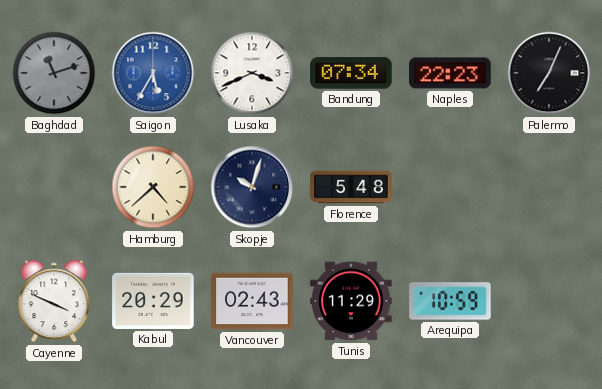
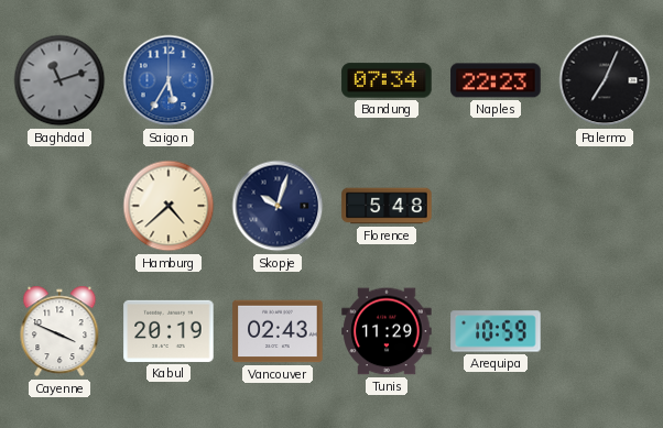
Lusaka: 3:41 -> none
Kabul: 20:29 -> 20:19
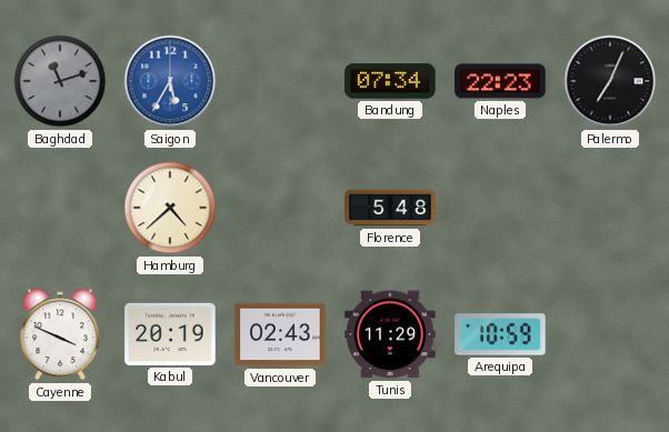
Skopje: 10:03 -> none
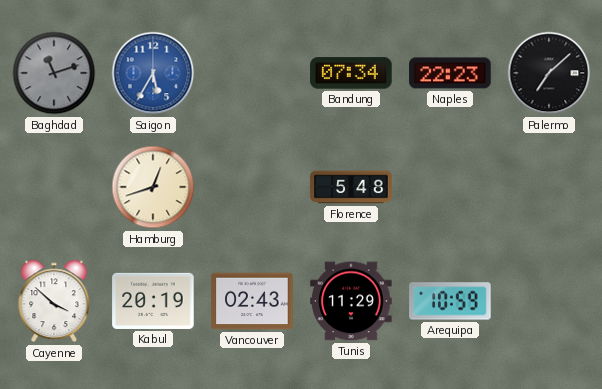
Palermo: 7:04 -> 7:08
Hamburg: 4:38 -> 12:42
Cayenne: 3:49 -> 3:52
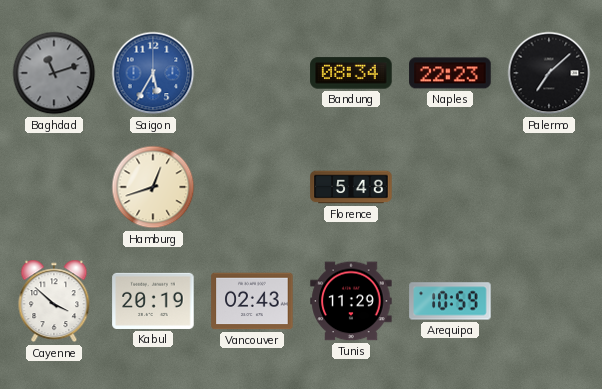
Bandung: 07:34 -> 08:34
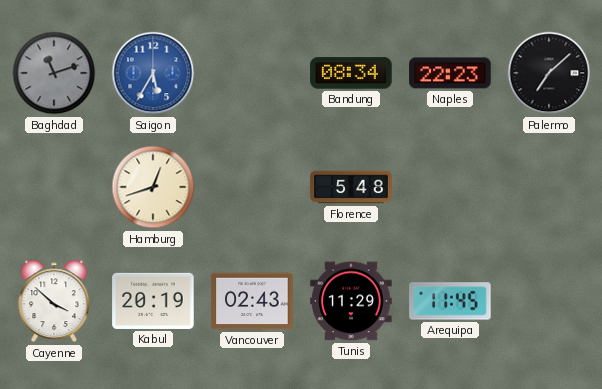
Arequipa: 10:59 -> 11:45
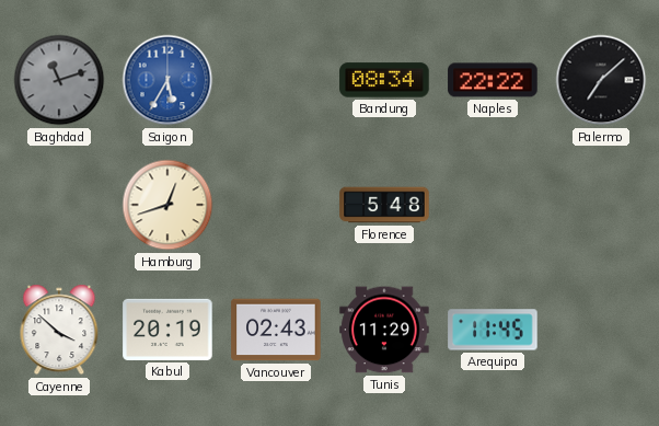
Naples: 22:23 -> 22:22
